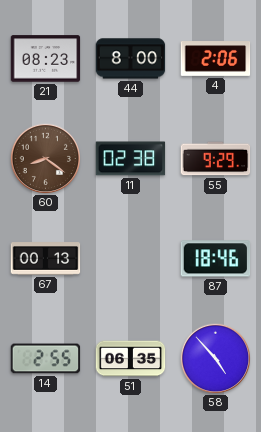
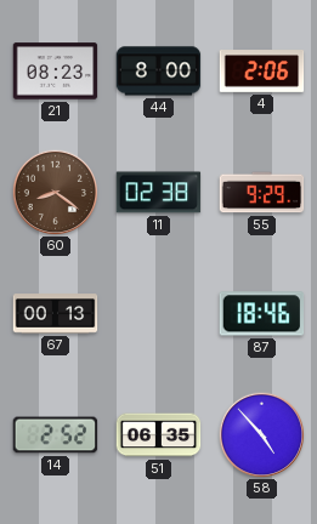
14: 2:55 -> 2:52
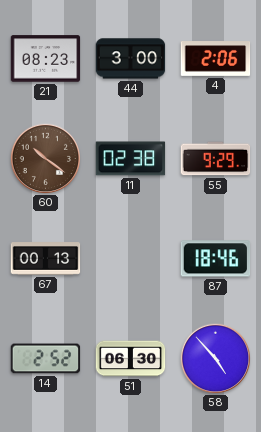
44: 8:00 -> 3:00
60: 8:21 -> 10:21
51: 06:35 -> 06:30
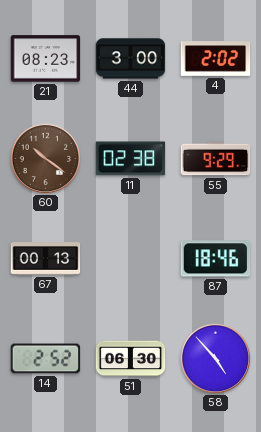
4: 2:06 -> 2:02
